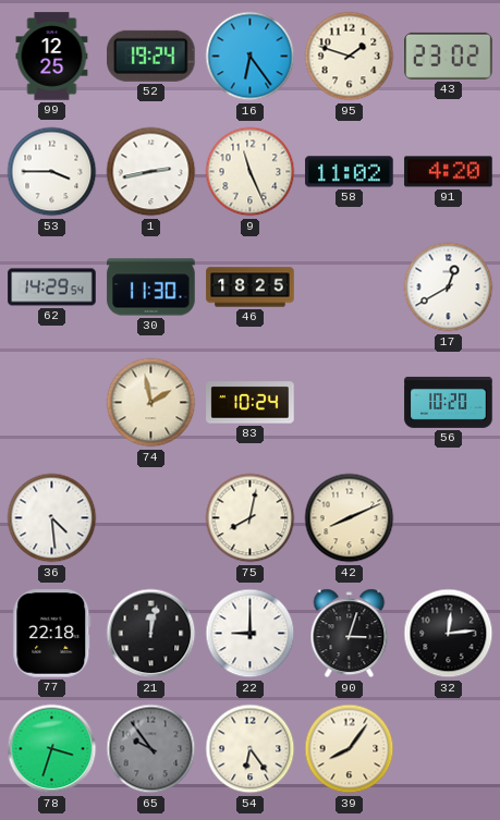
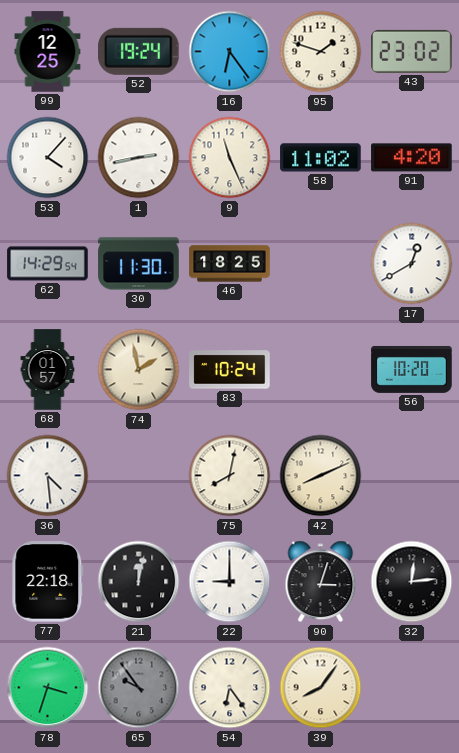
53: 3:45 -> 4:07
68: none -> 01:57
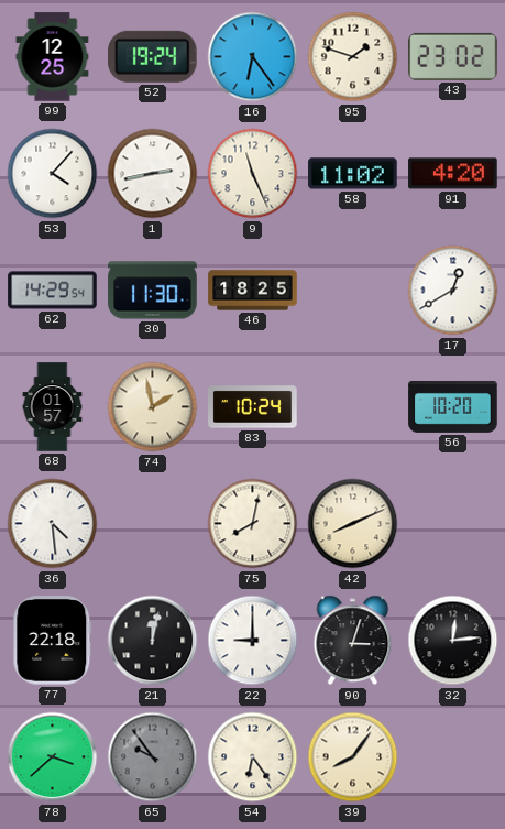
78: 3:33 -> 3:38
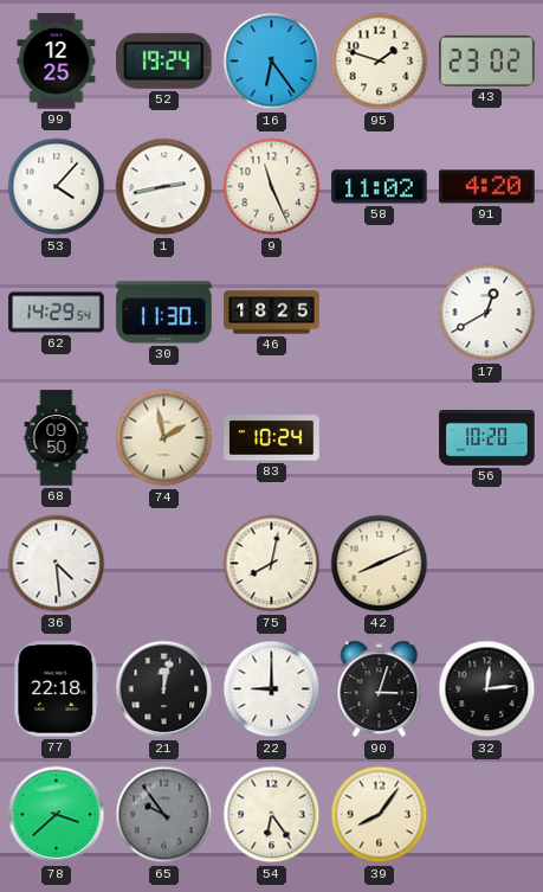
68: 01:57 -> 09:50
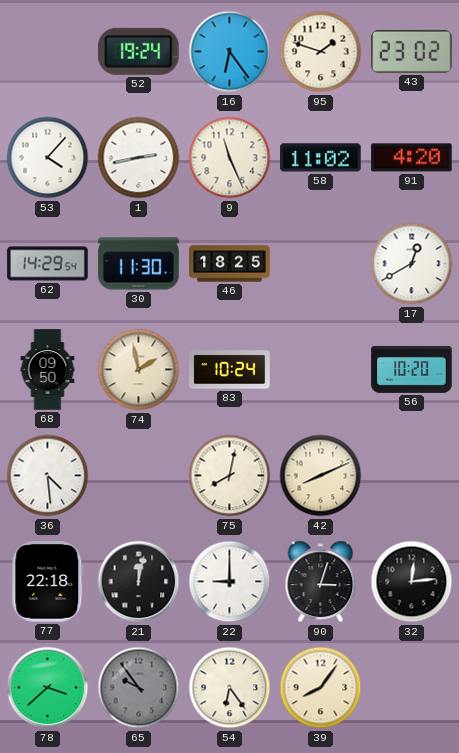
99: 12:25 -> none
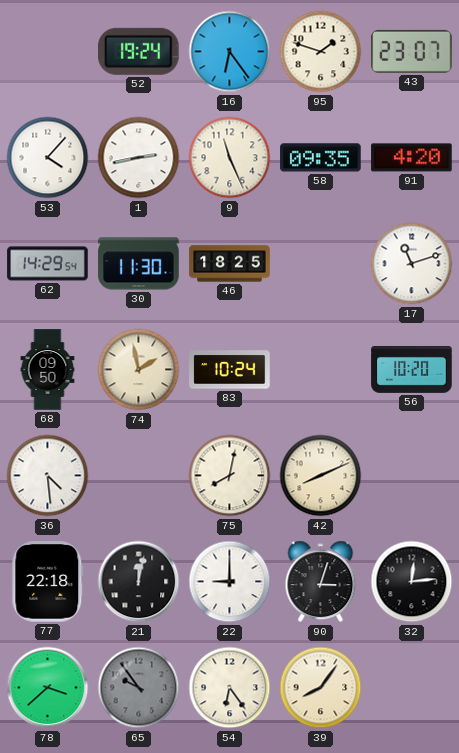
43: 23:02 -> 23:07
58: 11:02 -> 09:35
17: 12:40 -> 11:12
